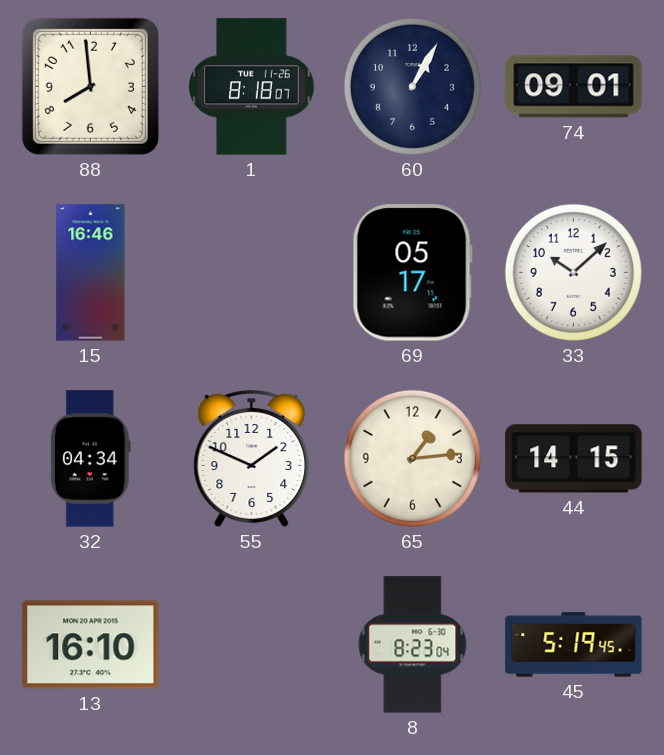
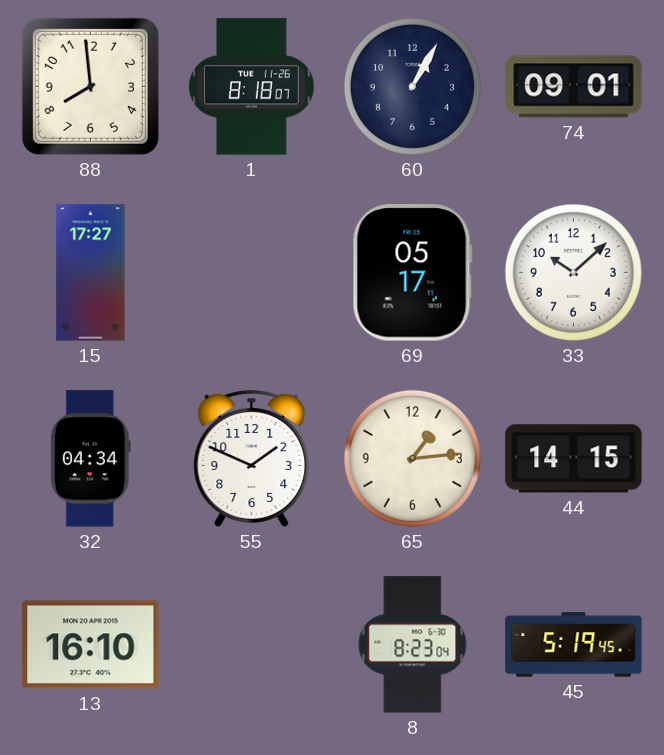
15: 16:46 -> 17:27
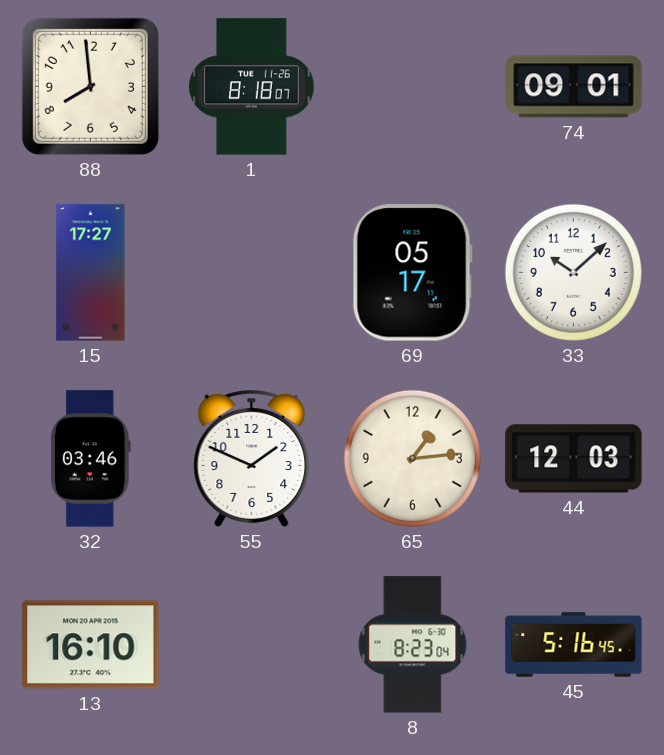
60: 1:05 -> none
32: 04:34 -> 03:46
44: 14:15 -> 12:03
45: 5:19 -> 5:16
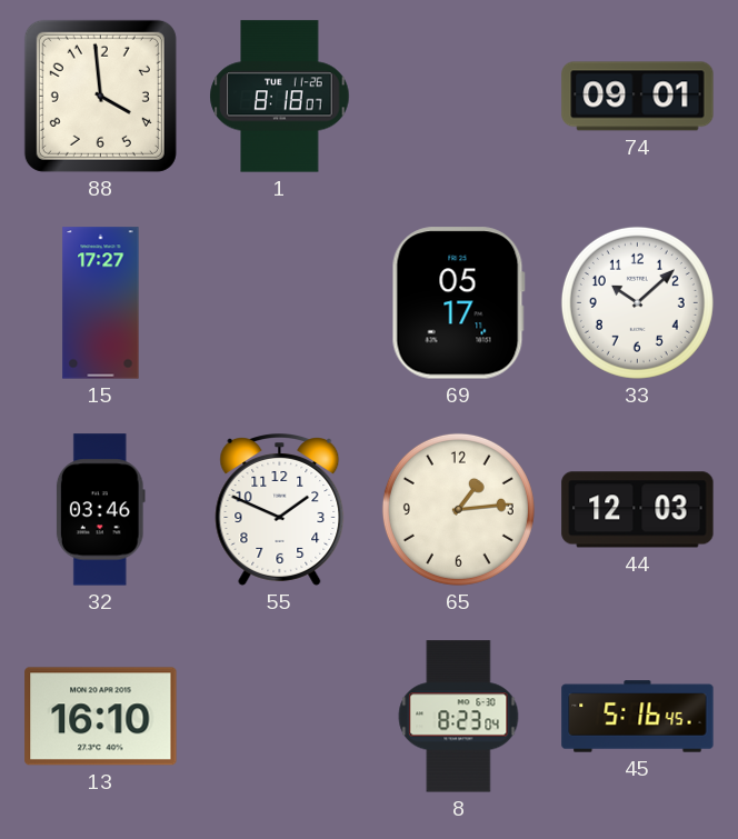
88: 7:59 -> 3:59
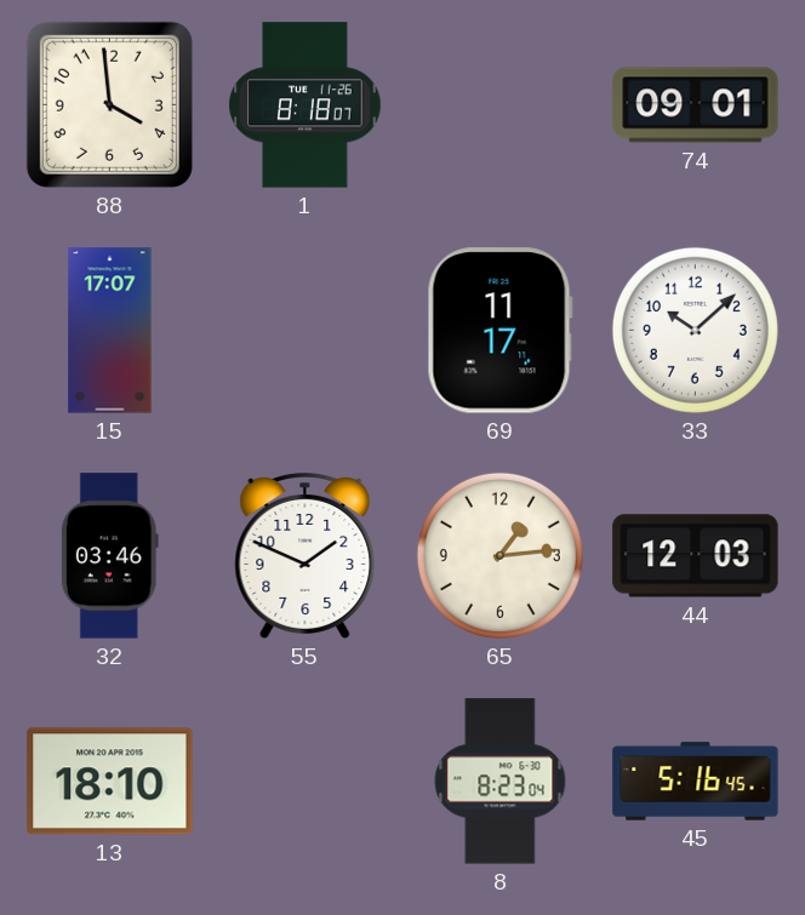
15: 17:27 -> 17:07
69: 05:17 -> 11:17
13: 16:10 -> 18:10
